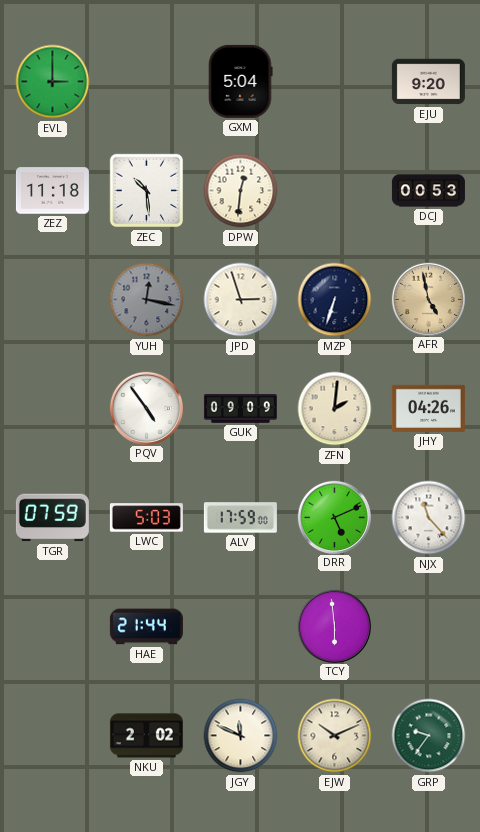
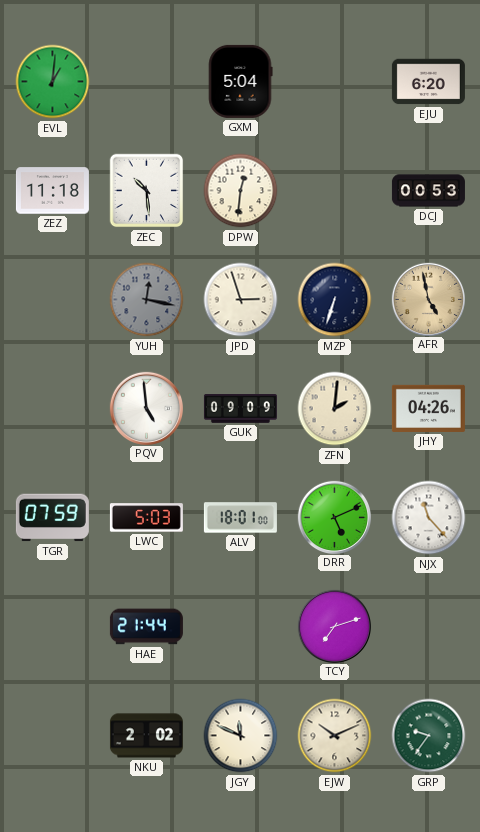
EVL: 3:00 -> 1:01
EJU: 9:20 -> 6:20
PQV: 4:54 -> 4:59
ALV: 17:59 -> 18:01
TCY: 5:59 -> 7:12
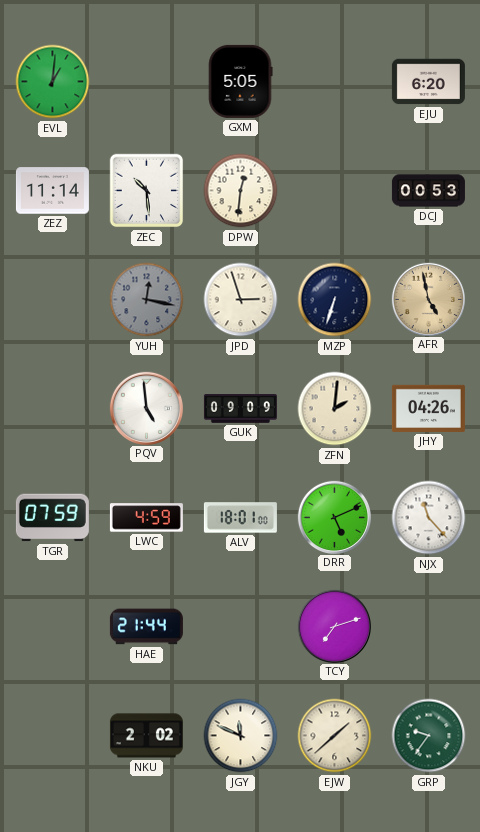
GXM: 5:04 -> 5:05
ZEZ: 11:18 -> 11:14
LWC: 5:03 -> 4:59
EJW: 10:11 -> 1:38
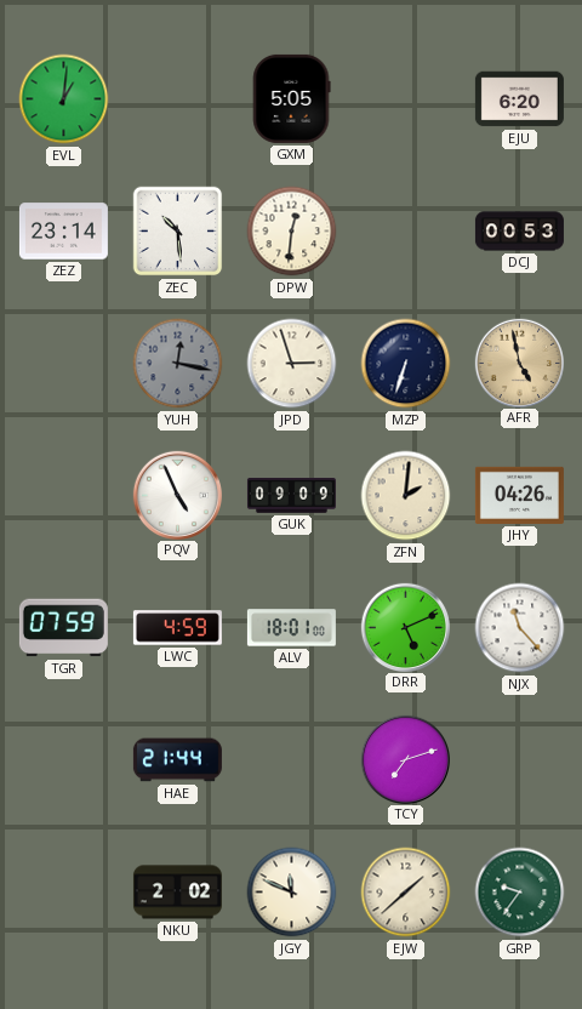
ZEZ: 11:14 -> 23:14
PQV: 4:59 -> 4:56
